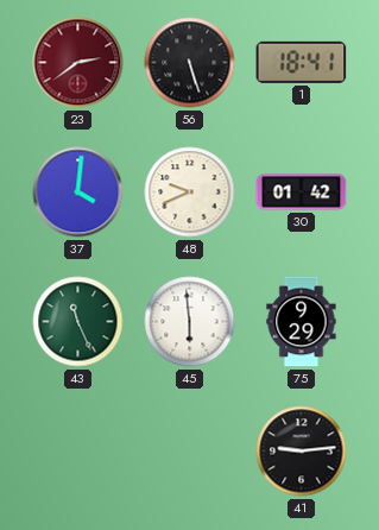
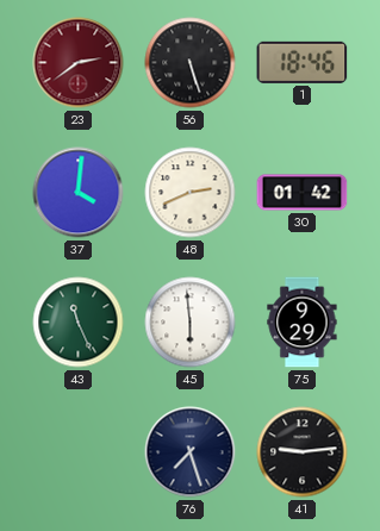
1: 18:41 -> 18:46
48: 9:41 -> 2:41
76: none -> 7:27
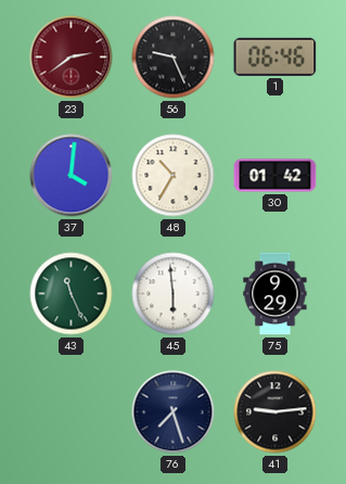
56: 5:27 -> 9:26
1: 18:46 -> 06:46
48: 2:41 -> 10:35
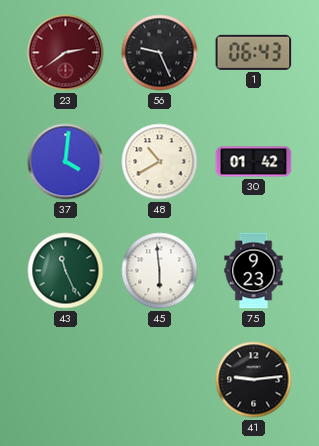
1: 06:46 -> 06:43
48: 10:35 -> 10:40
75: 9:29 -> 9:23
76: 7:27 -> none
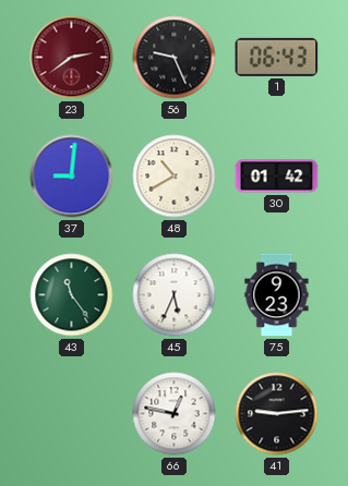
37: 4:01 -> 9:01
43: 11:26 -> 11:24
45: 5:59 -> 5:34
66: none -> 12:47
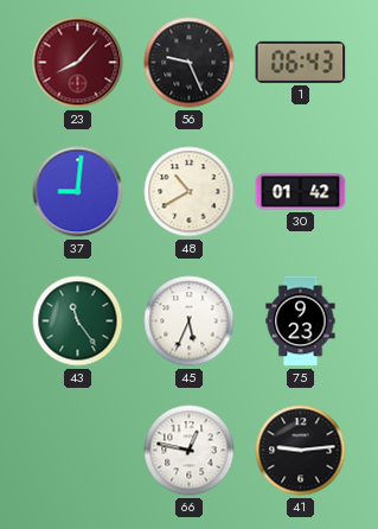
23: 2:39 -> 8:07
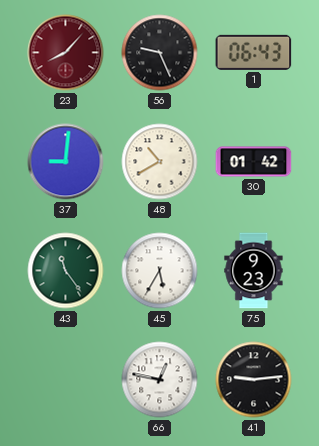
45: 5:34 -> 5:35
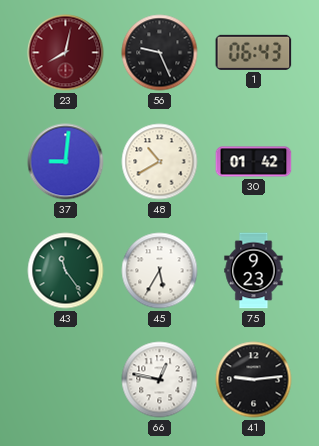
23: 8:07 -> 8:02
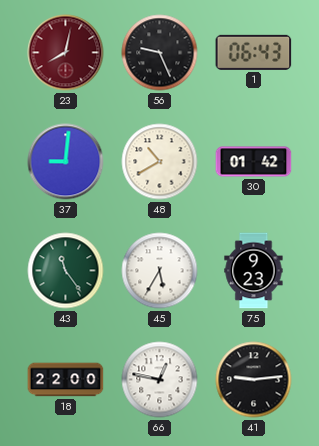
18: none -> 22:00
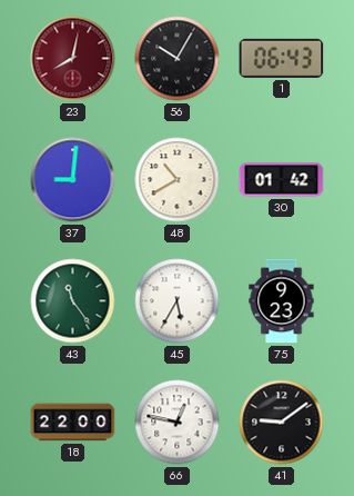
56: 9:26 -> 10:05
41: 9:14 -> 9:09
